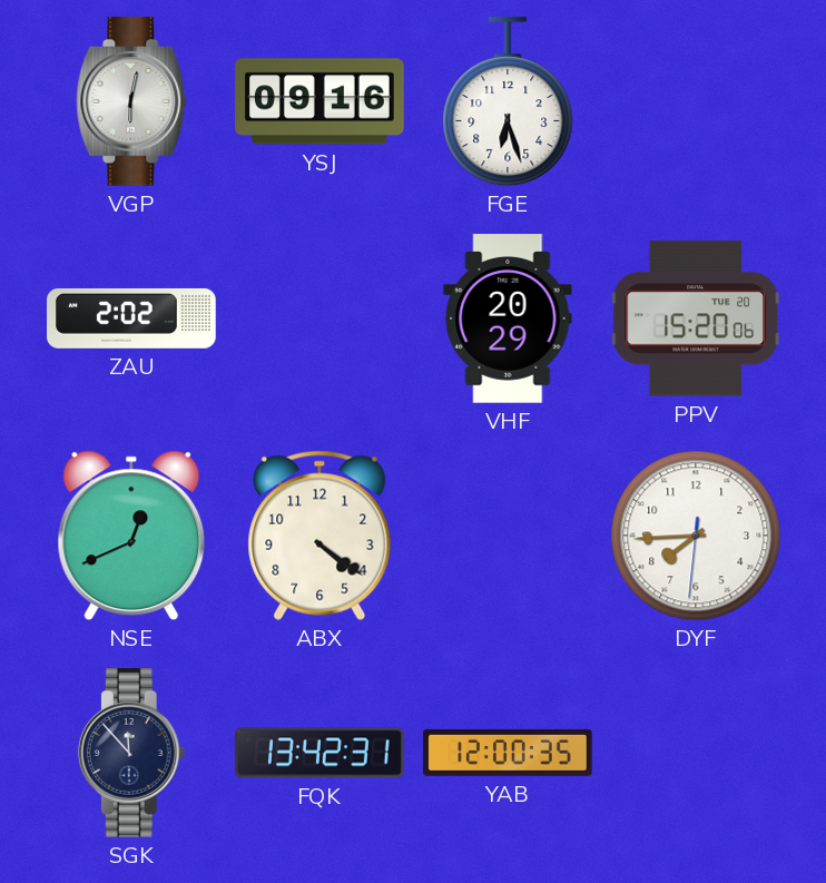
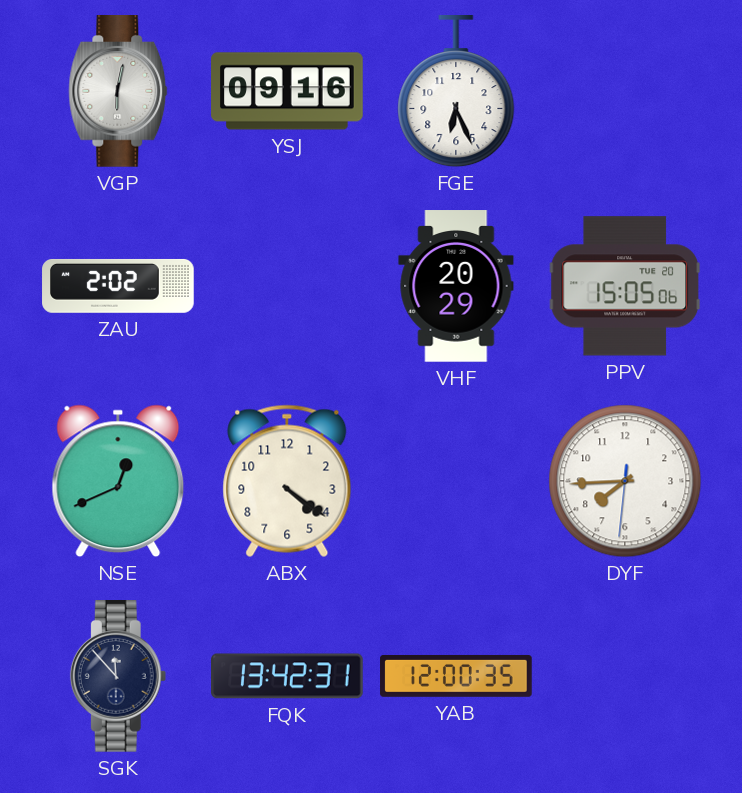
FGE: 6:27 -> 6:26
PPV: 15:20 -> 15:05
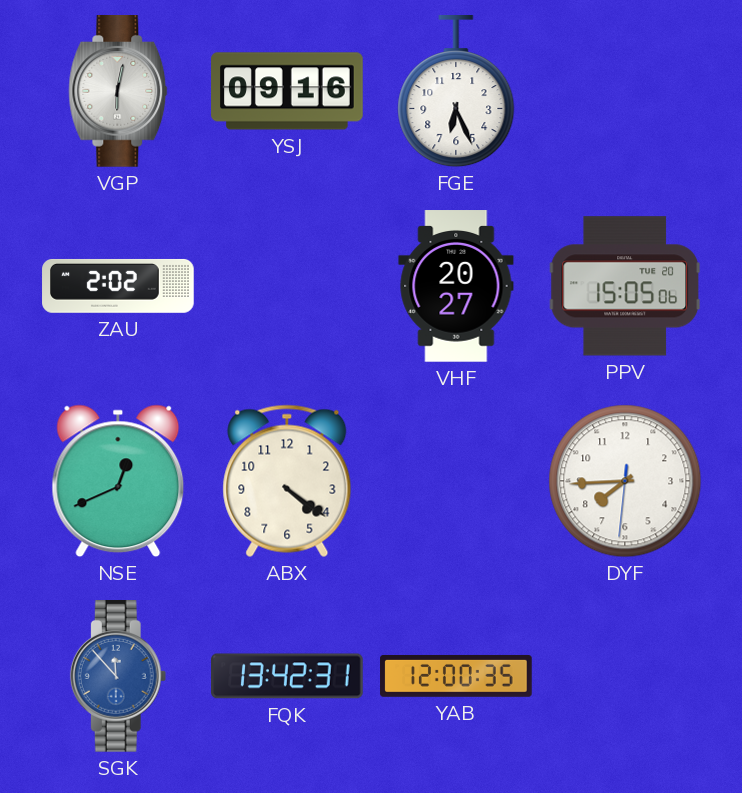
VHF: 20:29 -> 20:27
SGK dial: navy -> blue
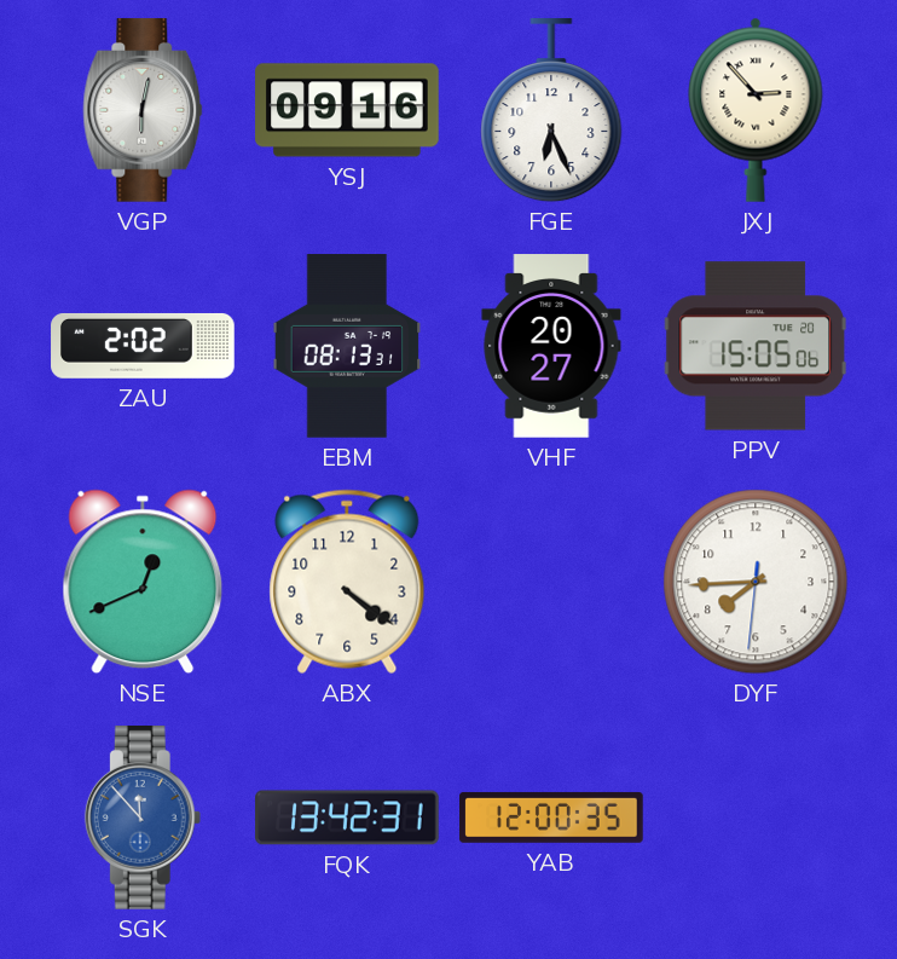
JXJ: none -> 2:53
EBM: none -> 08:13
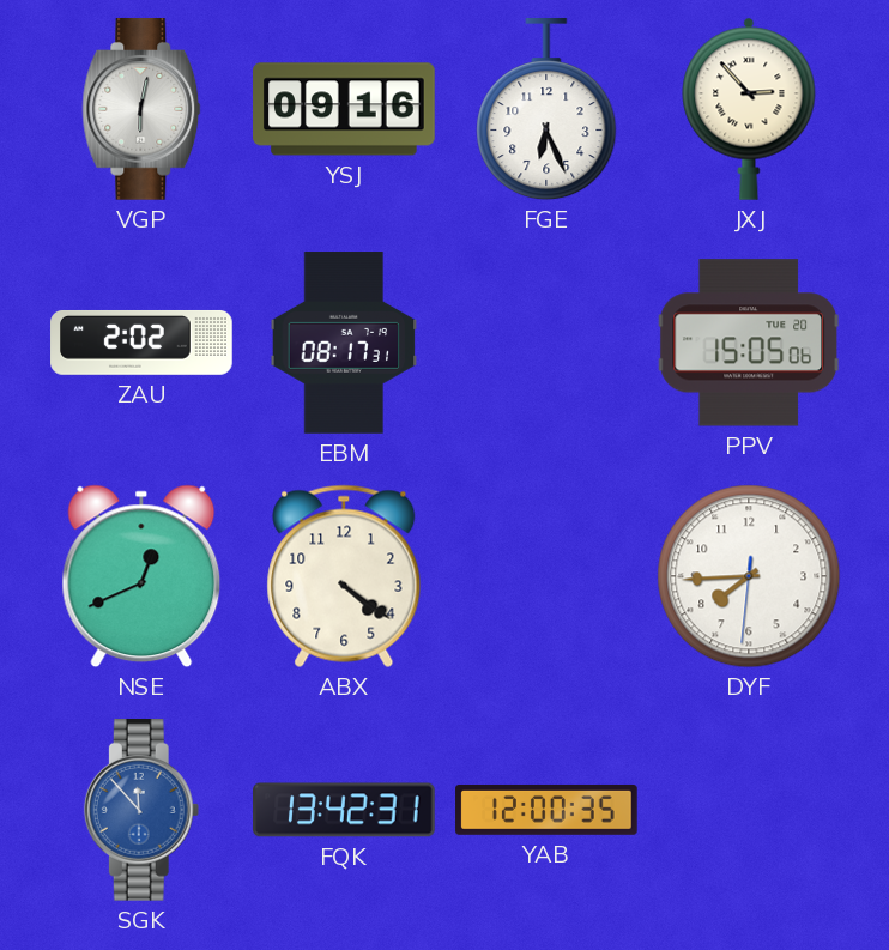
EBM: 08:13 -> 08:17
VHF: 20:27 -> none
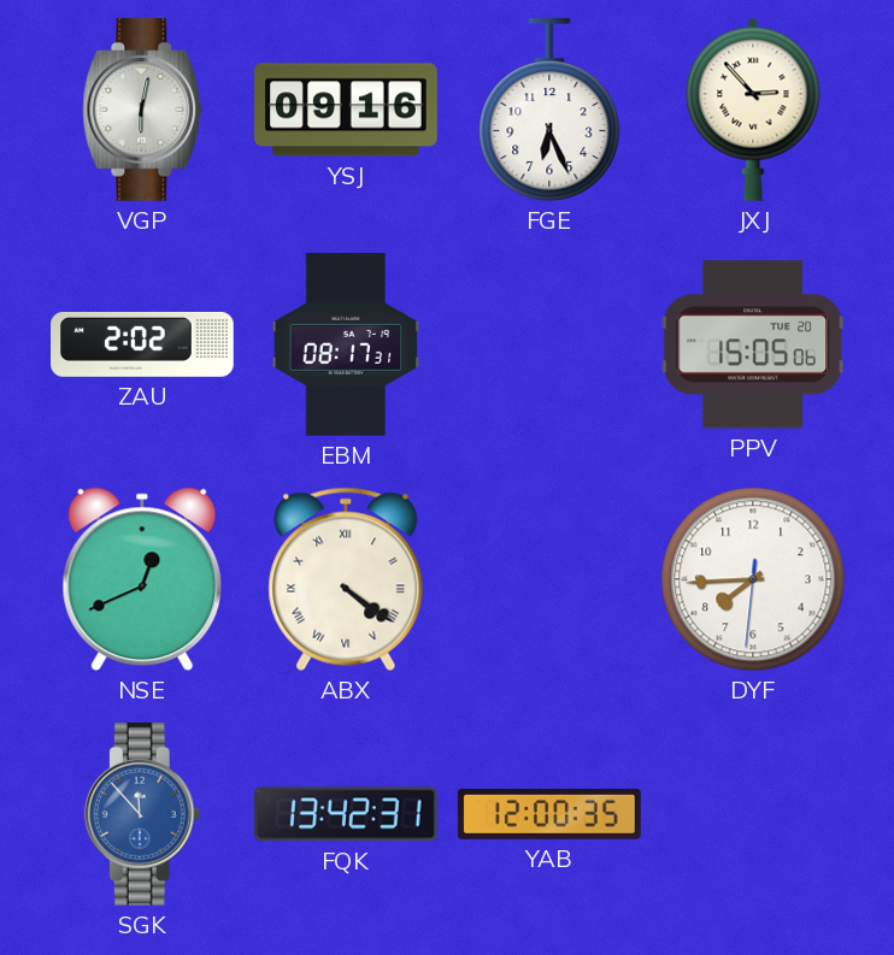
ABX numerals: Arabic -> Roman
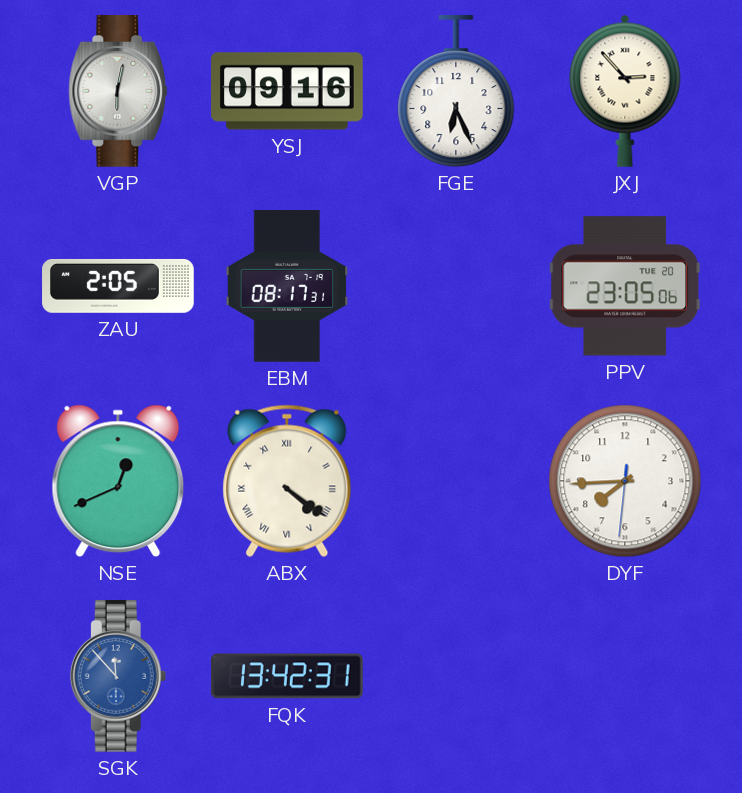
ZAU: 2:02 -> 2:05
PPV: 15:05 -> 23:05
YAB: 12:00 -> none
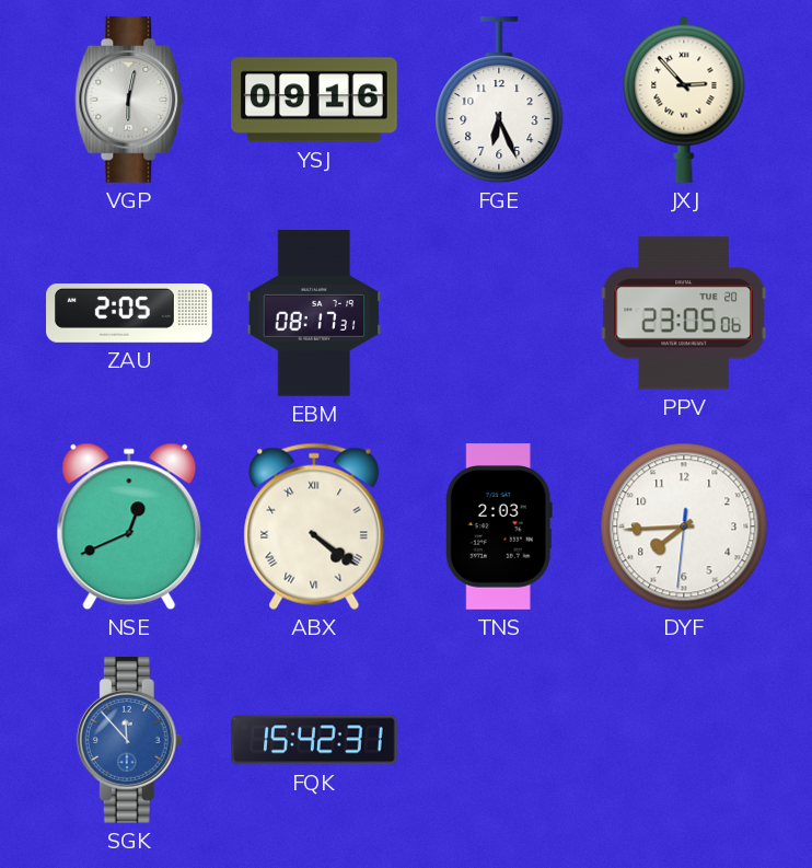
TNS: none -> 2:03
FQK: 13:42 -> 15:42
